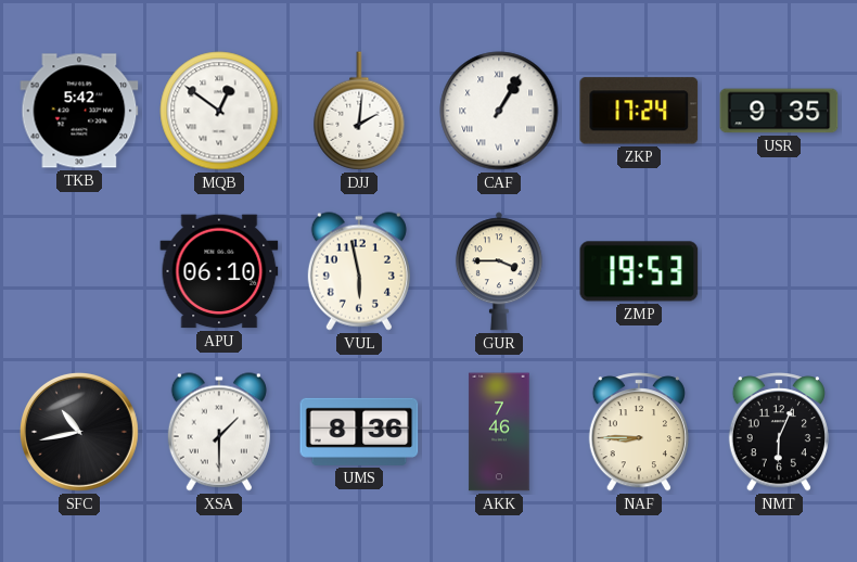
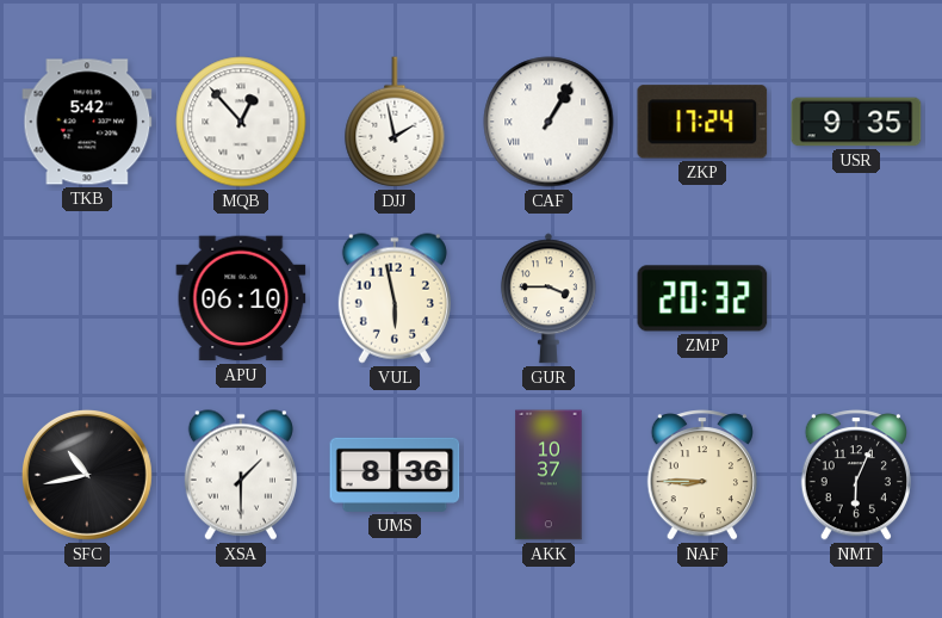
MQB: 12:51 -> 12:53
DJJ: 2:01 -> 1:58
ZMP: 19:53 -> 20:32
AKK: 7:46 -> 10:37
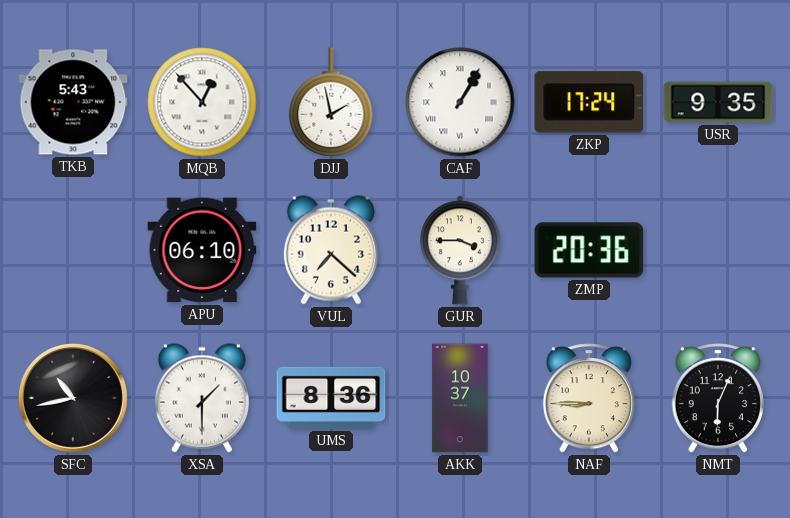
TKB: 5:42 -> 5:43
VUL: 5:58 -> 7:22
ZMP: 20:32 -> 20:36
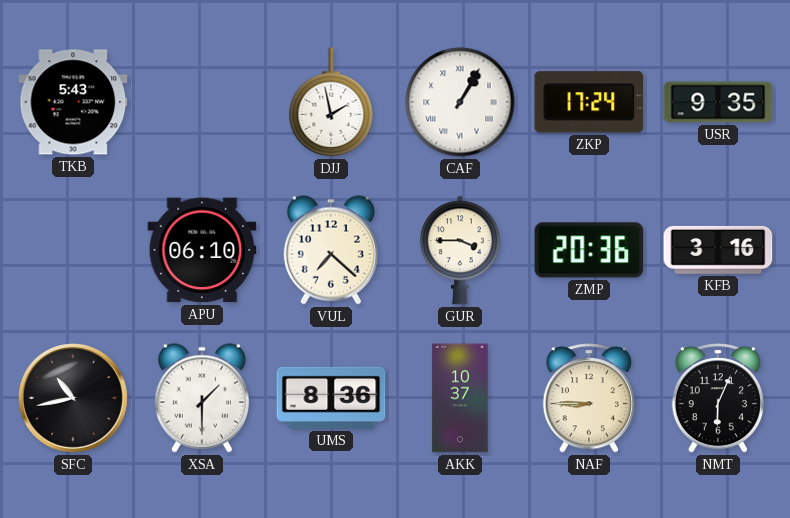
MQB: 12:53 -> none
KFB: none -> 3:16
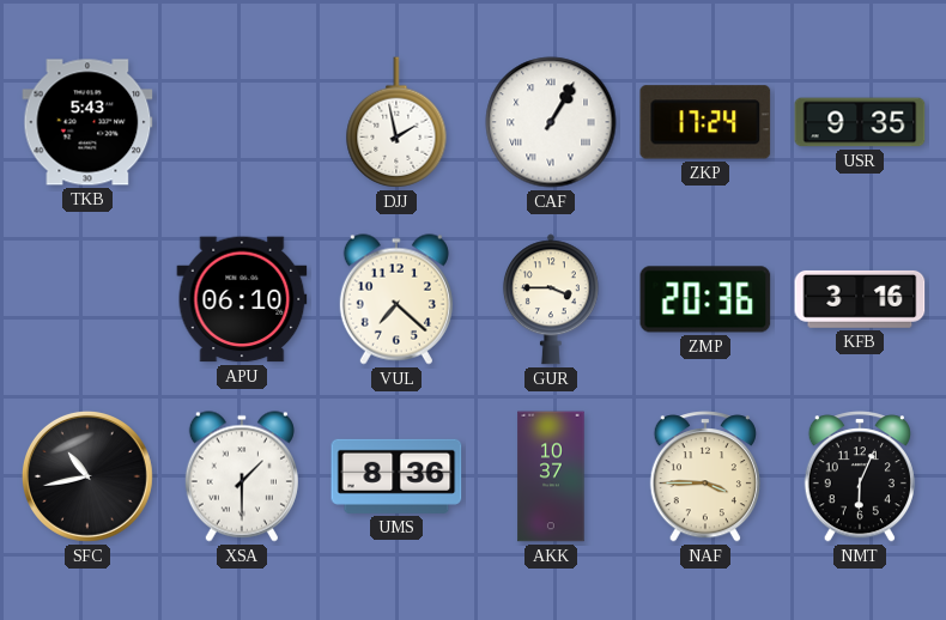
NAF: 8:45 -> 3:45
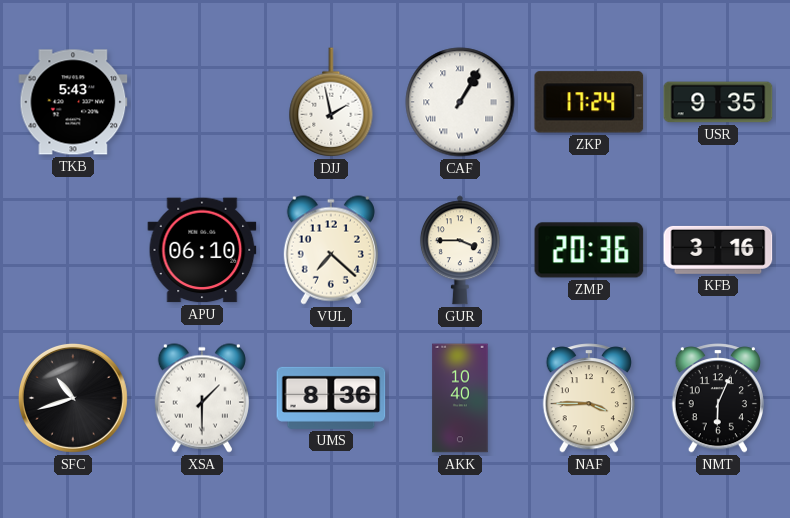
SFC: 10:43 -> 10:42
AKK: 10:37 -> 10:40
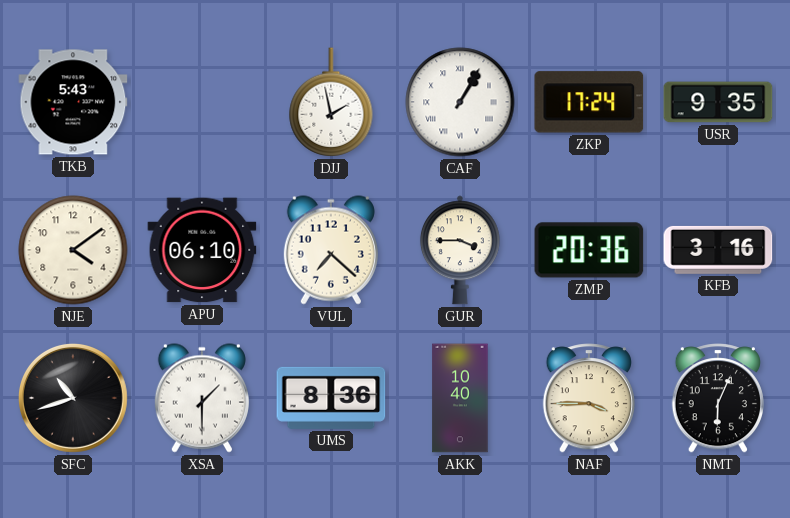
NJE: none -> 4:09
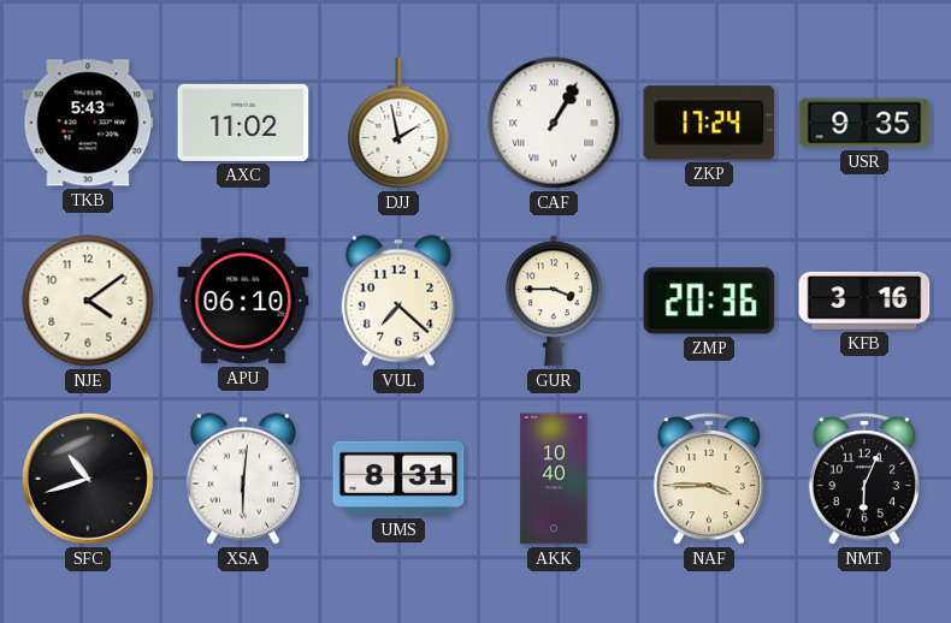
AXC: none -> 11:02
XSA: 1:30 -> 6:01
UMS: 8:36 -> 8:31
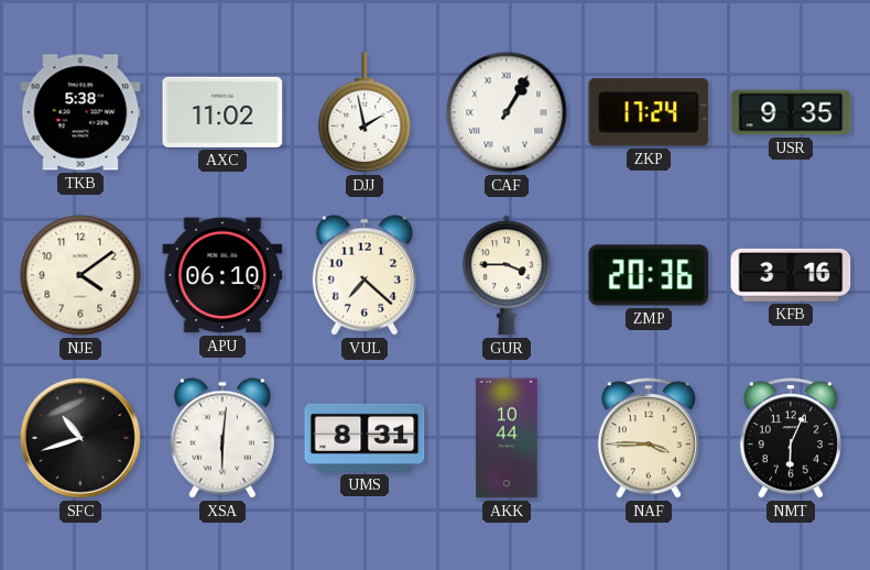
TKB: 5:43 -> 5:38
AKK: 10:40 -> 10:44
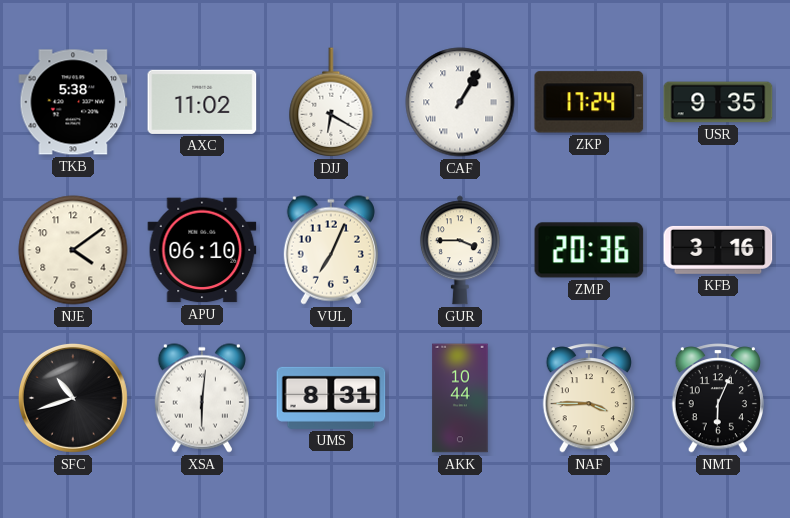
DJJ: 1:58 -> 6:20
VUL: 7:22 -> 7:04
